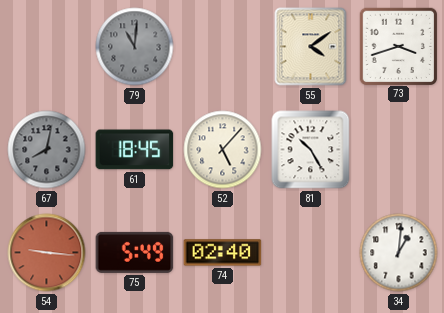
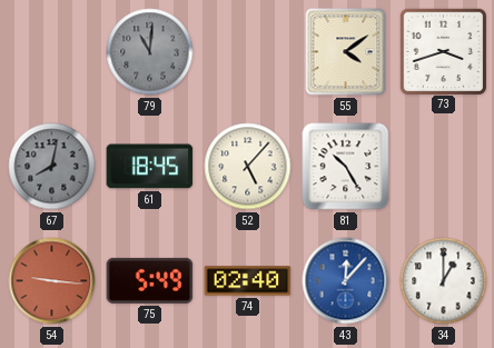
43: none -> 12:07
34: 1:01 -> 1:00
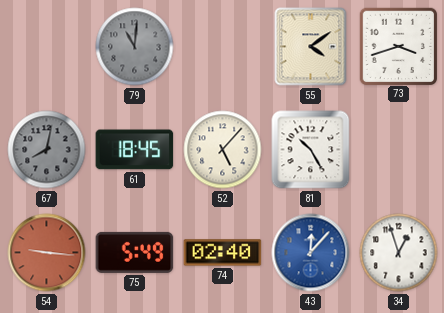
34: 1:00 -> 12:57
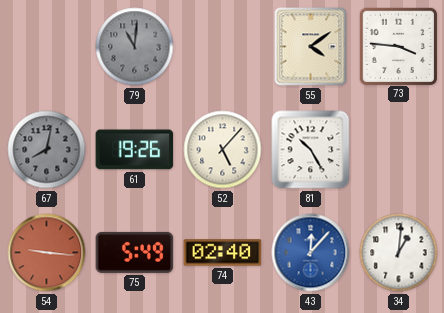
73: 3:42 -> 3:46
61: 18:45 -> 19:26
34: 12:57 -> 1:01
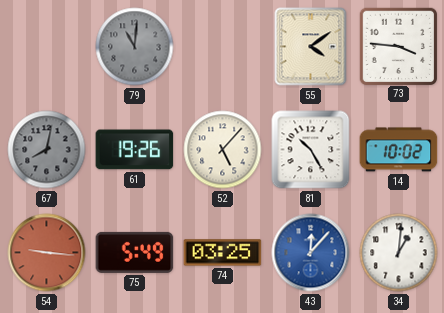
14: none -> 10:02
74: 02:40 -> 03:25
